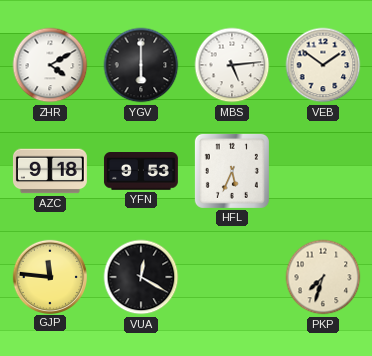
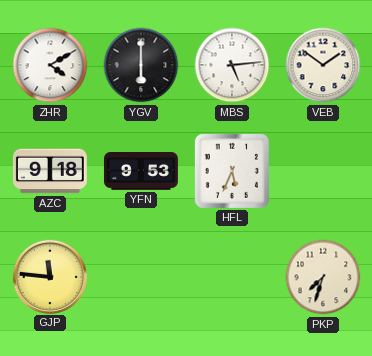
VUA: 12:20 -> none
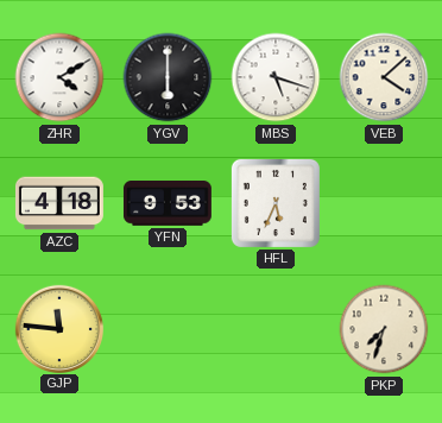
MBS: 5:14 -> 5:18
VEB: 1:51 -> 4:08
AZC: 9:18 -> 4:18
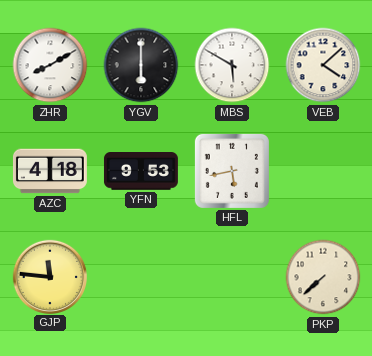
ZHR: 4:10 -> 8:10
MBS: 5:18 -> 5:50
HFL: 5:34 -> 5:43
PKP: 7:33 -> 7:38
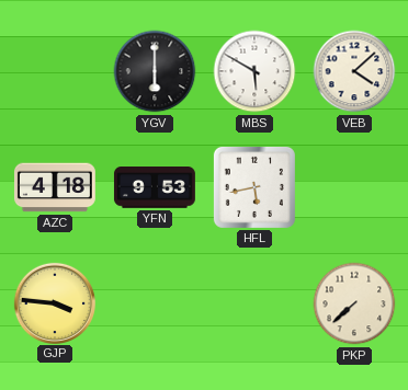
ZHR: 8:10 -> none
GJP: 11:46 -> 3:46
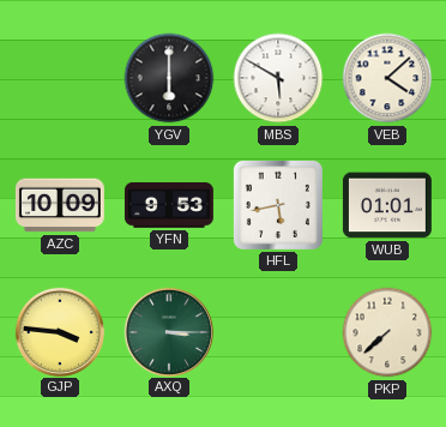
AZC: 4:18 -> 10:09
WUB: none -> 01:01
AXQ: none -> 3:15
